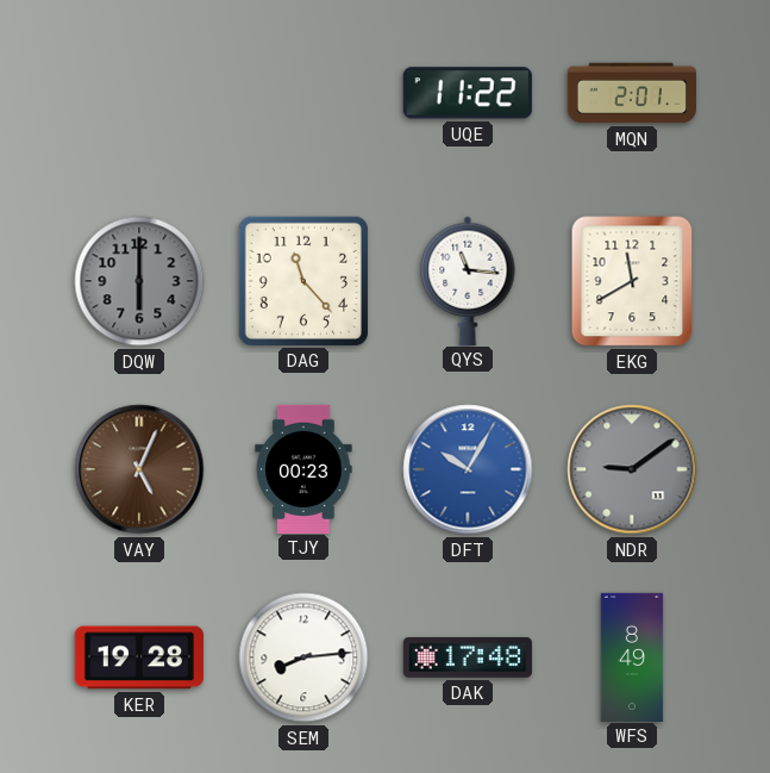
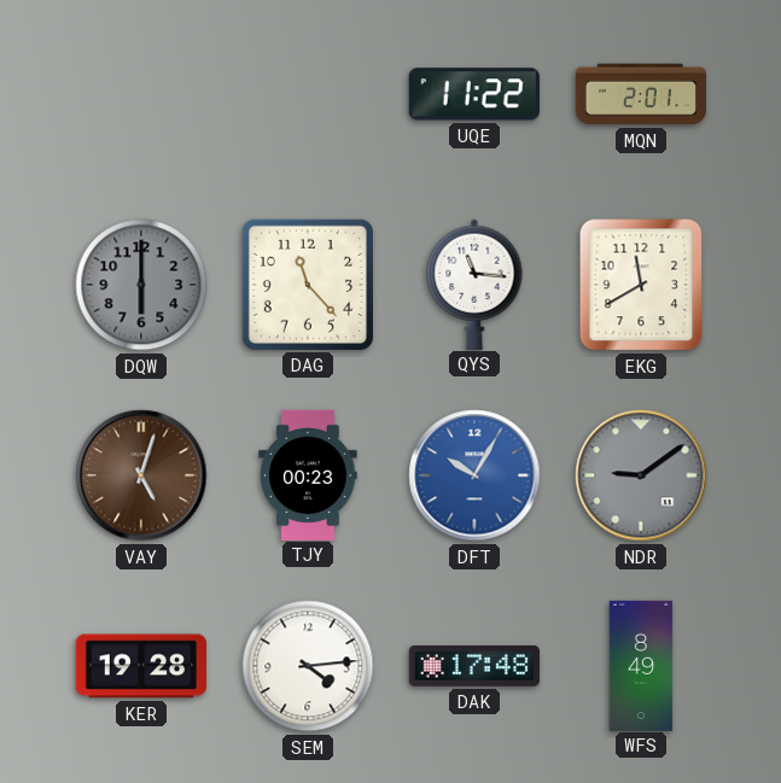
VAY: 5:04 -> 5:03
SEM: 8:14 -> 4:14
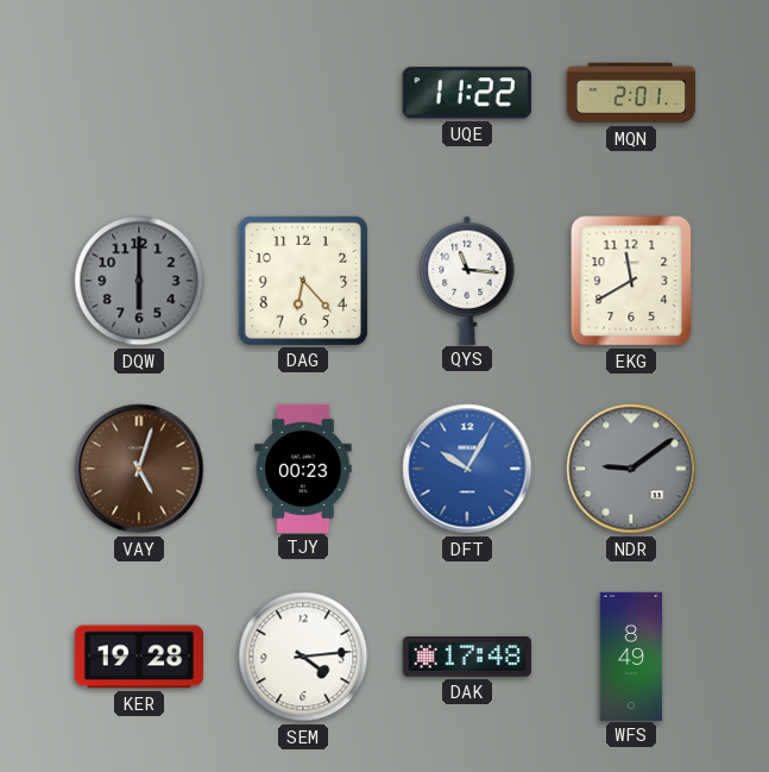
DAG: 11:23 -> 6:23
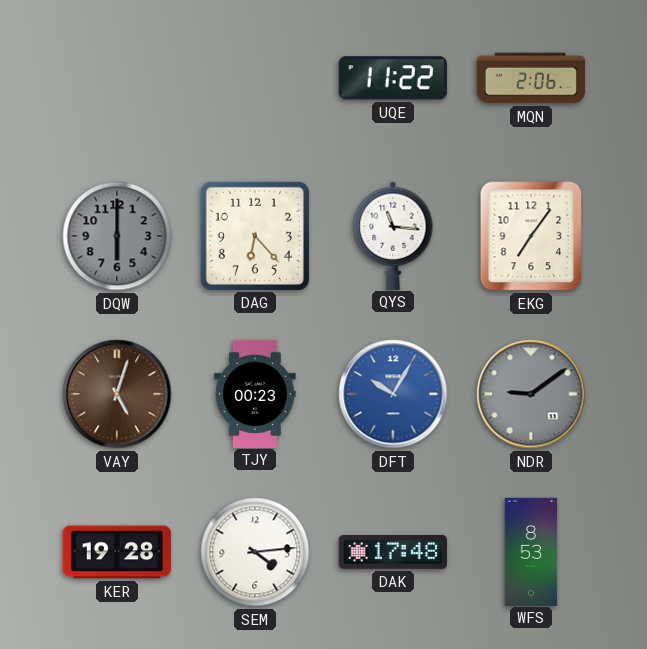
MQN: 2:01 -> 2:06
EKG: 11:40 -> 7:06
WFS: 8:49 -> 8:53
